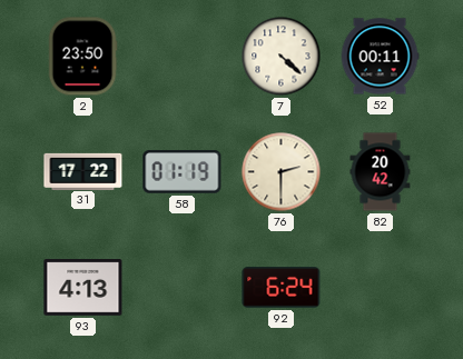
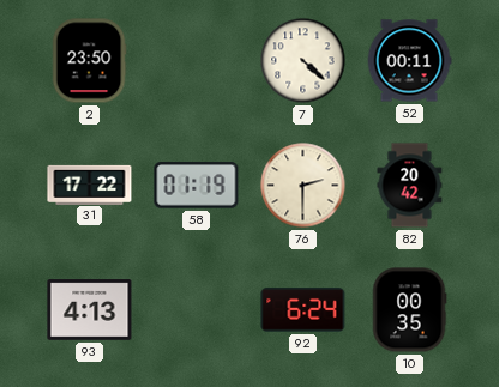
10: none -> 00:35
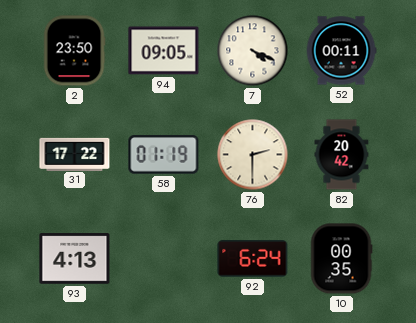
94: none -> 09:05
7: 4:22 -> 4:19
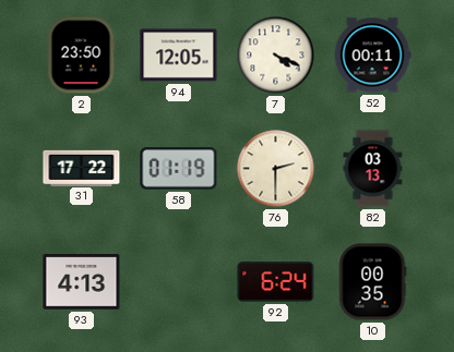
94: 09:05 -> 12:05
82: 20:42 -> 03:13
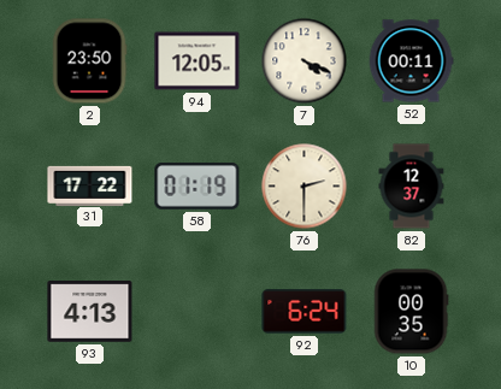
82: 03:13 -> 12:37
